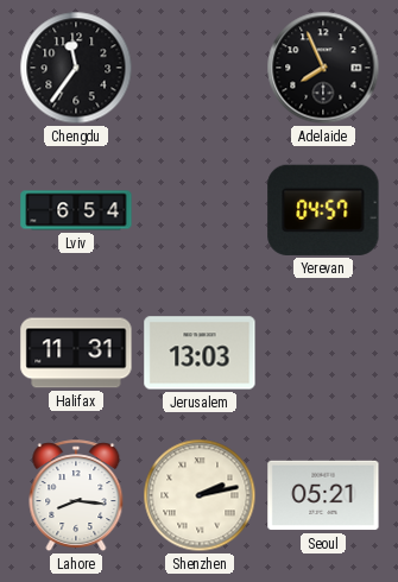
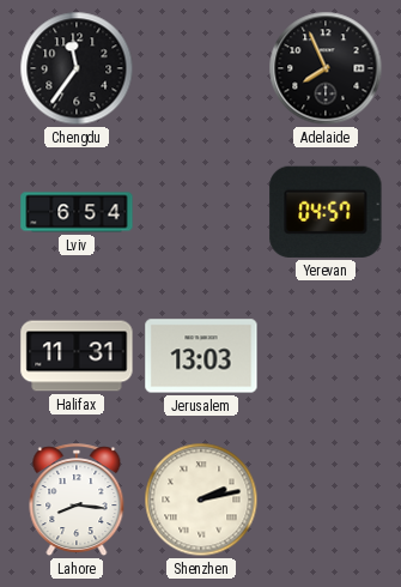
Seoul: 05:21 -> none
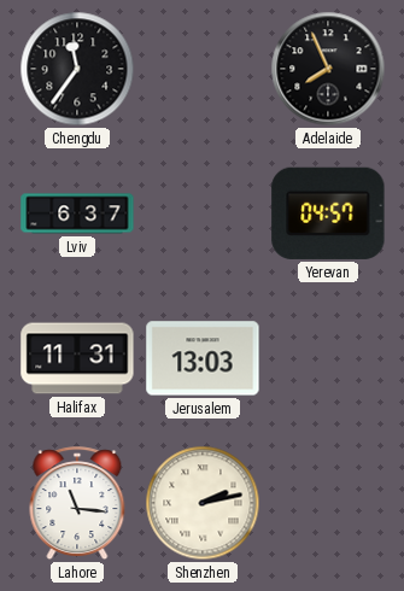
Lviv: 6:54 -> 6:37
Lahore: 8:16 -> 11:16
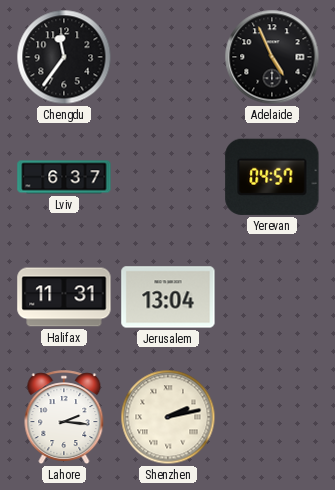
Adelaide: 7:56 -> 4:56
Jerusalem: 13:03 -> 13:04
Lahore: 11:16 -> 2:16
